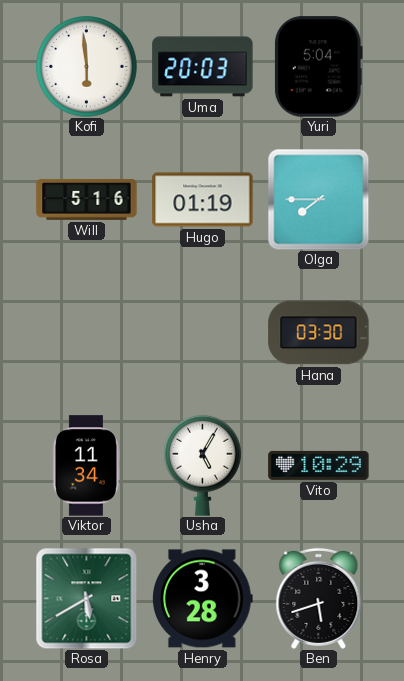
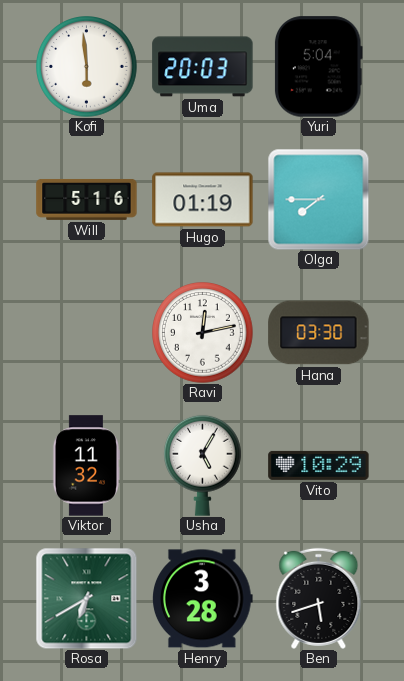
Ravi: none -> 12:13
Viktor: 11:34 -> 11:32
Rosa: 5:40 -> 6:40
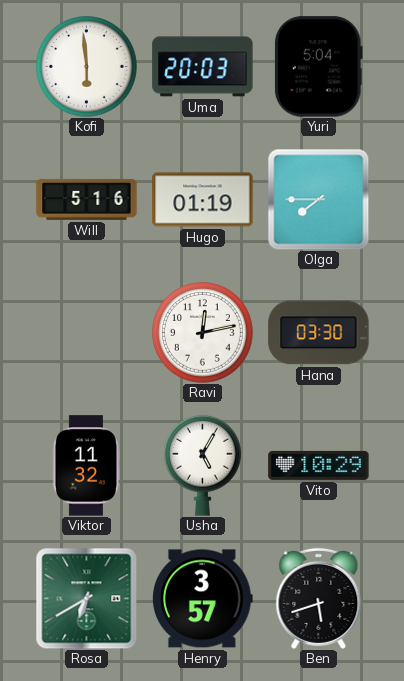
Henry: 3:28 -> 3:57
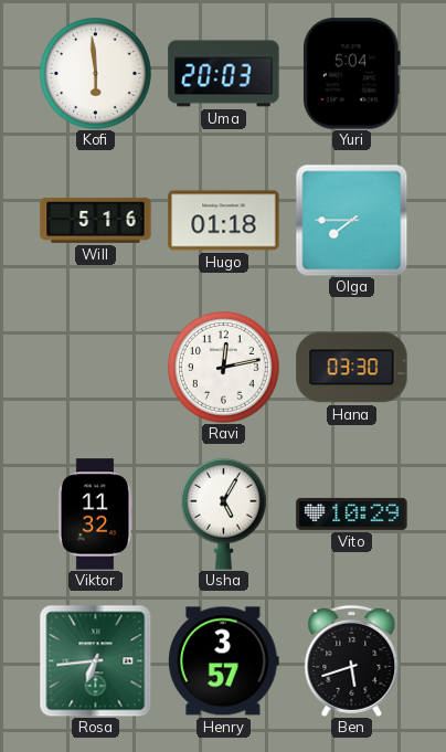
Hugo: 01:19 -> 01:18
Rosa: 6:40 -> 6:44
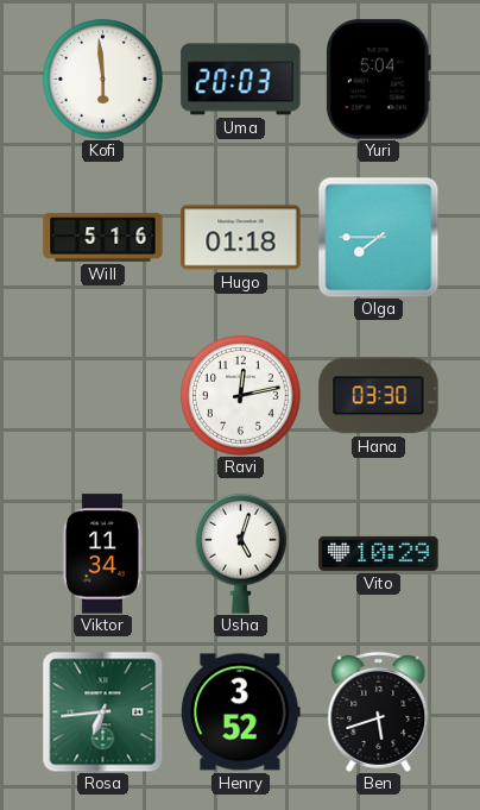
Viktor: 11:32 -> 11:34
Usha: 5:05 -> 5:03
Henry: 3:57 -> 3:52
